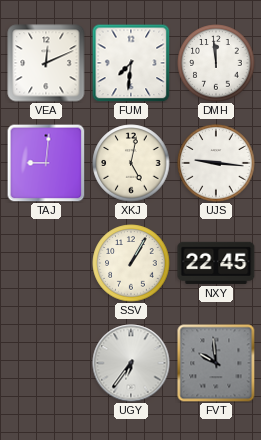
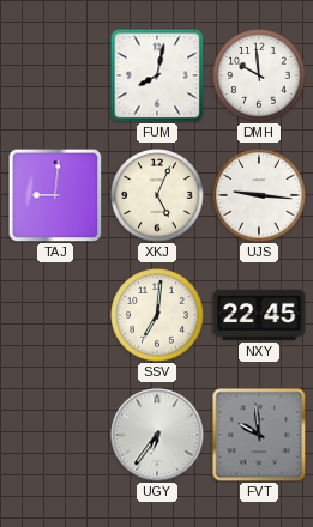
VEA: 12:11 -> none
FUM: 7:31 -> 8:02
DMH: 11:59 -> 9:59
XKJ: 5:02 -> 5:04
SSV: 1:05 -> 7:01
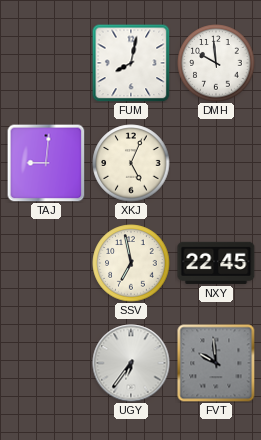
UJS: 9:16 -> none
SSV: 7:01 -> 6:58
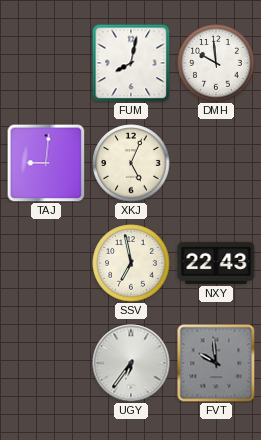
NXY: 22:45 -> 22:43
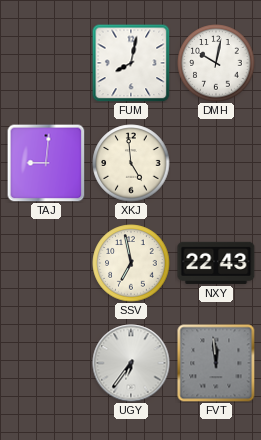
DMH: 9:59 -> 10:02
XKJ: 5:04 -> 4:59
FVT: 9:59 -> 11:59
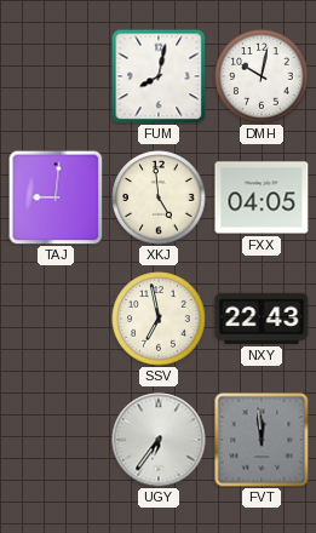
FXX: none -> 04:05
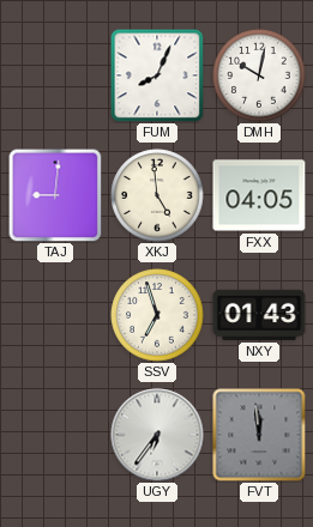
FUM: 8:02 -> 8:04
SSV: 6:58 -> 6:57
NXY: 22:43 -> 01:43
